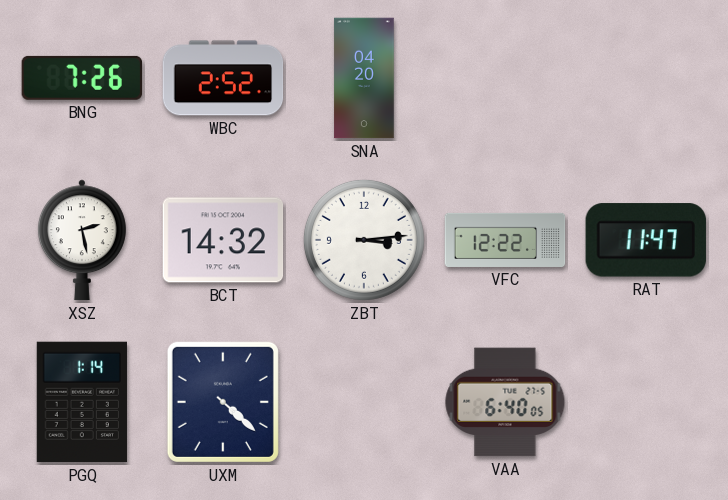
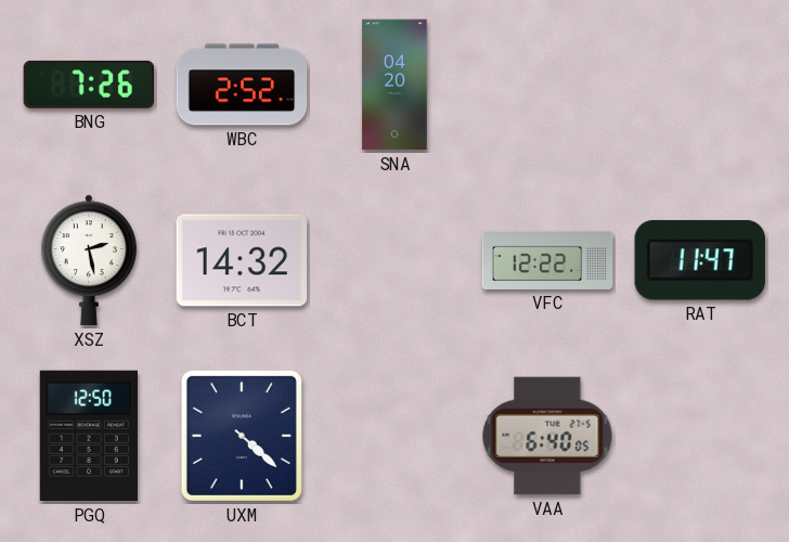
ZBT: 3:14 -> none
PGQ: 1:14 -> 12:50
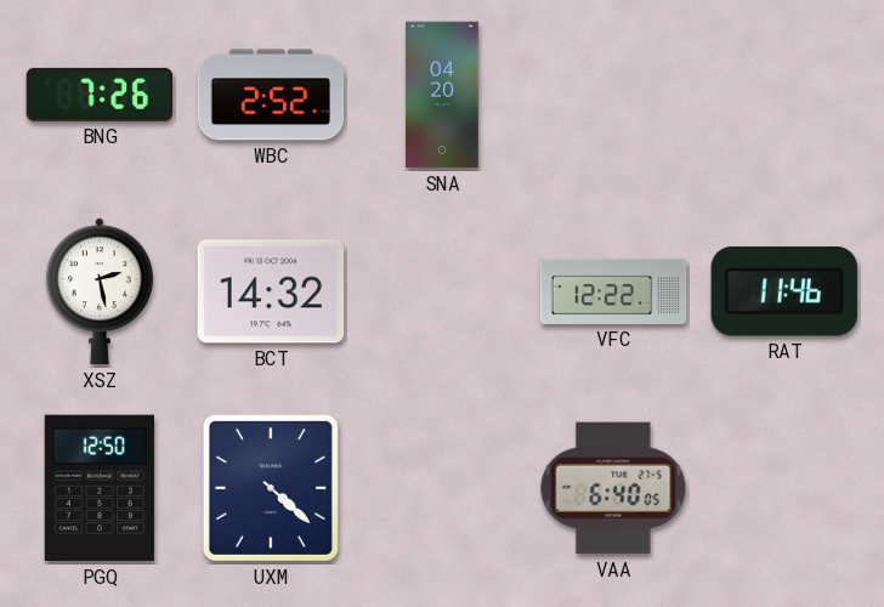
RAT: 11:47 -> 11:46
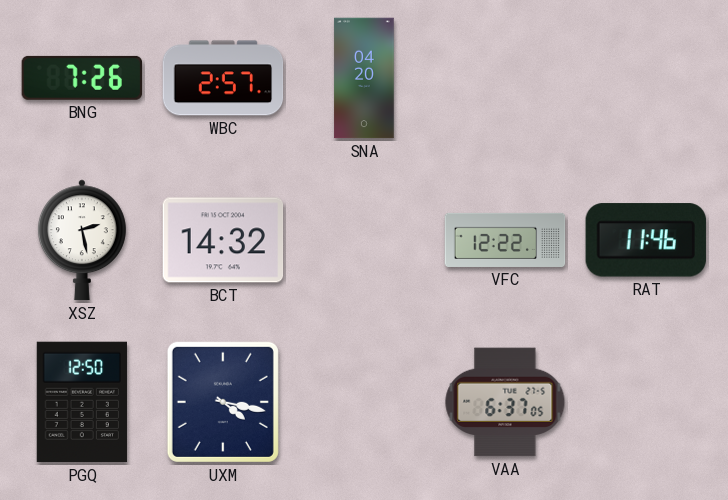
WBC: 2:52 -> 2:57
UXM: 4:22 -> 4:17
VAA: 6:40 -> 6:37
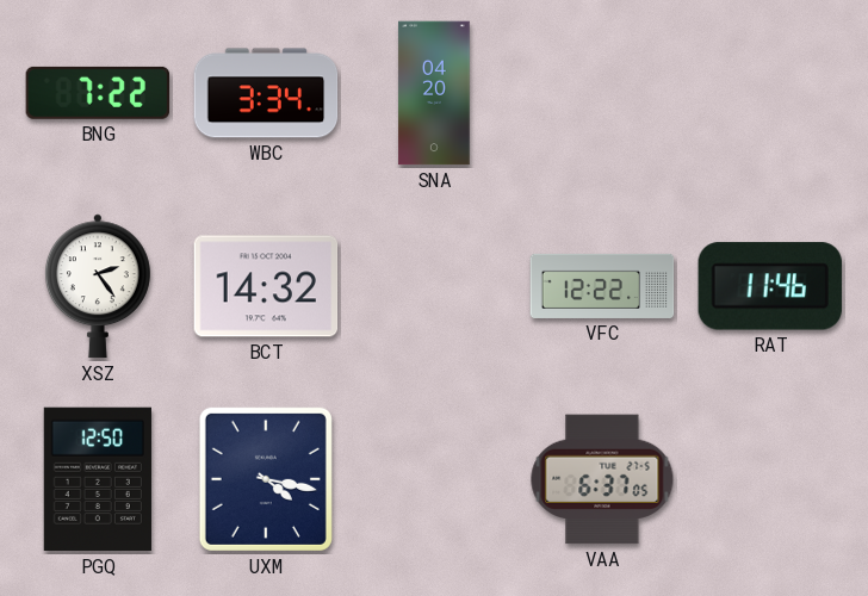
BNG: 7:26 -> 7:22
WBC: 2:57 -> 3:34
XSZ: 2:28 -> 2:24
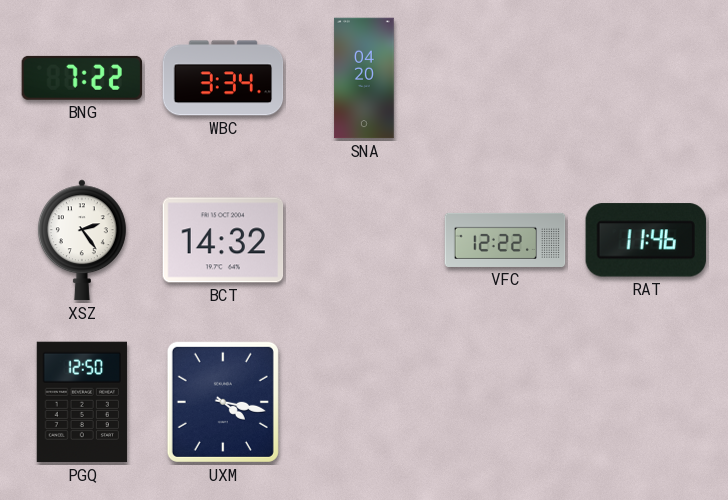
VAA: 6:37 -> none
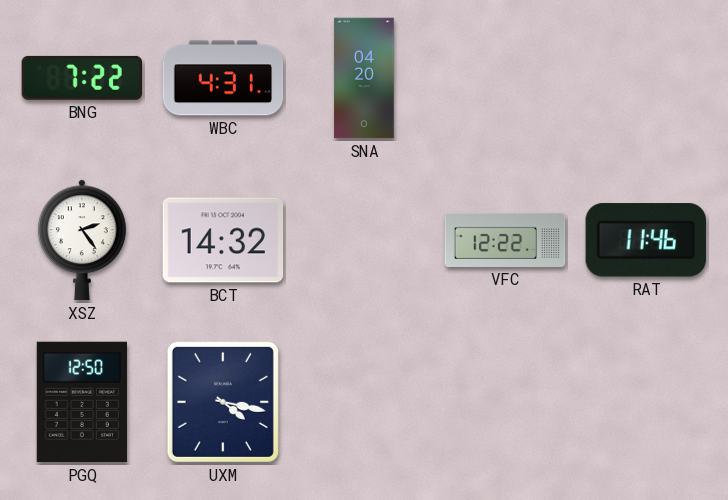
WBC: 3:34 -> 4:31
